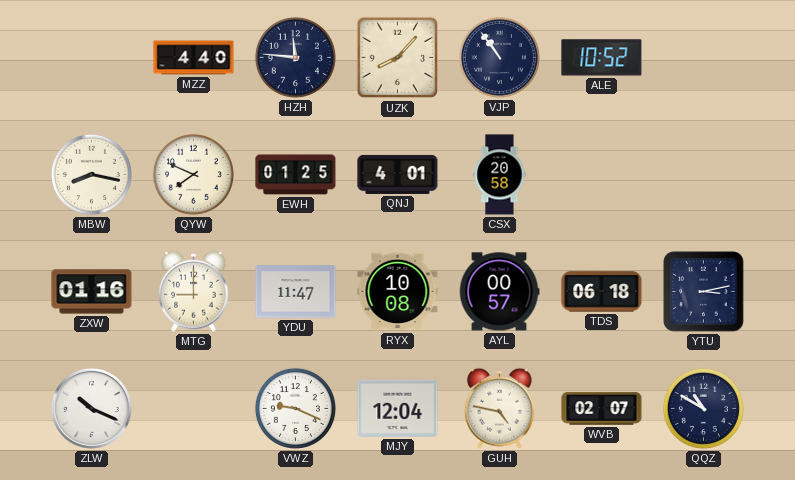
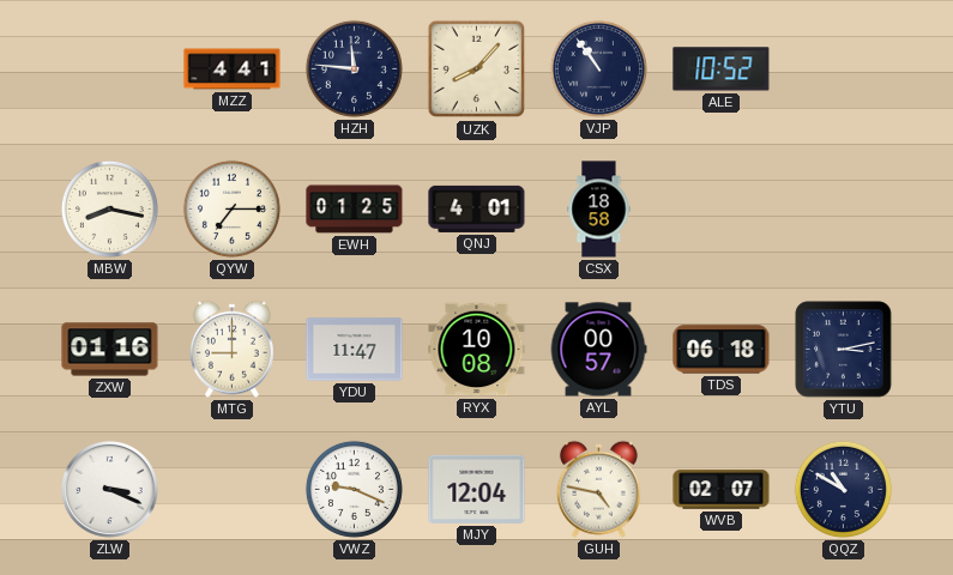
MZZ: 4:40 -> 4:41
QYW: 7:49 -> 7:15
CSX: 20:58 -> 18:58
ZLW: 10:19 -> 3:19
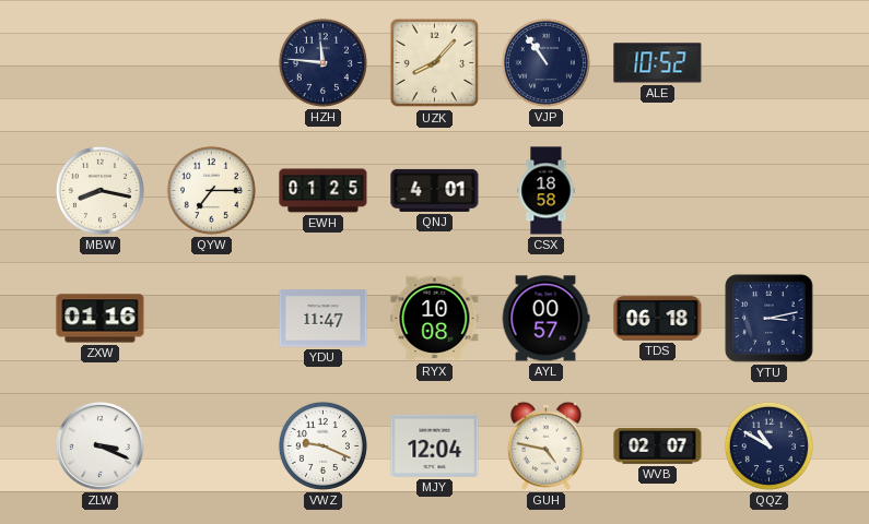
MZZ: 4:41 -> none
MTG: 9:00 -> none
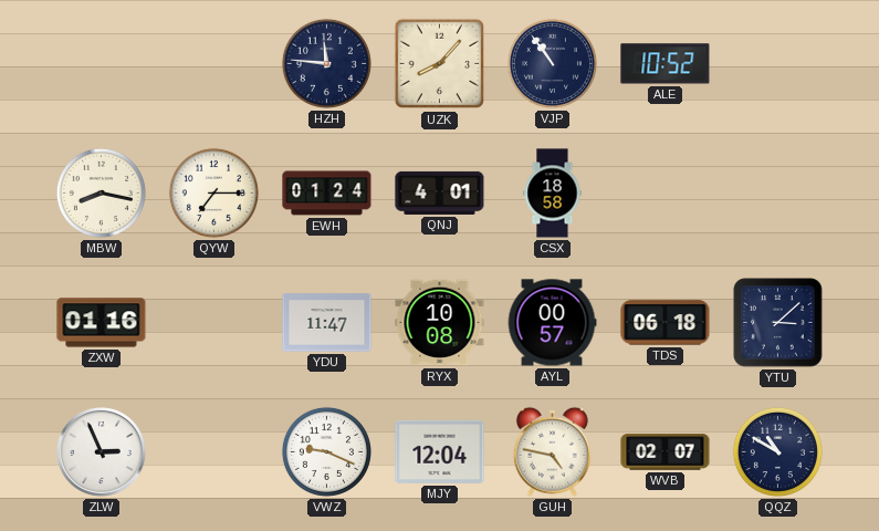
EWH: 01:25 -> 01:24
YTU: 3:13 -> 3:08
ZLW: 3:19 -> 2:56
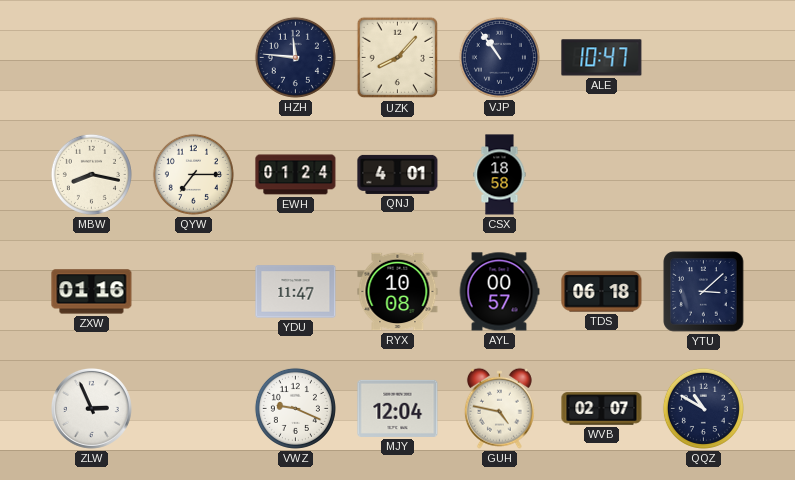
ALE: 10:52 -> 10:47
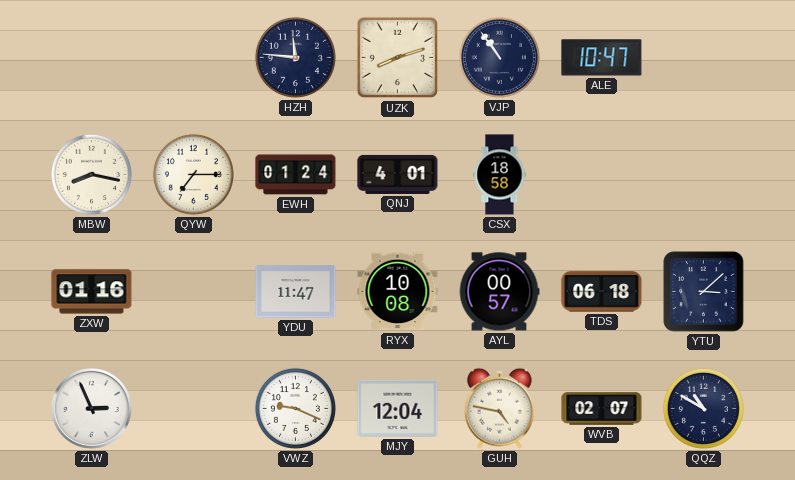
UZK: 8:07 -> 8:12
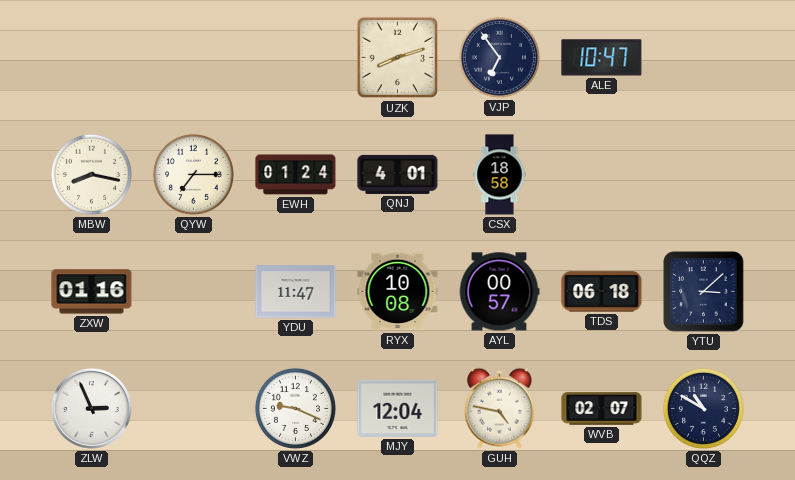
HZH: 11:46 -> none
VJP: 10:54 -> 6:54
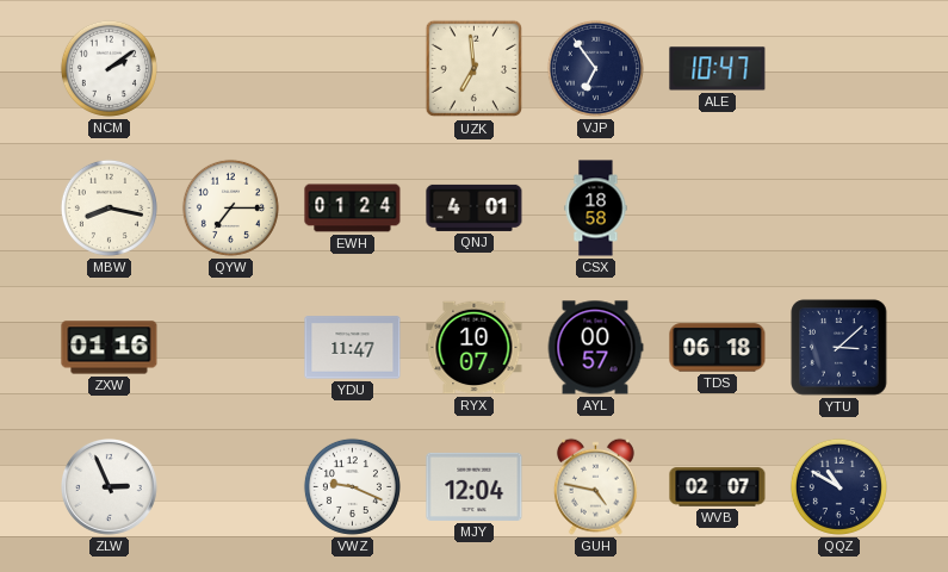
NCM: none -> 2:09
UZK: 8:12 -> 6:59
RYX: 10:08 -> 10:07
